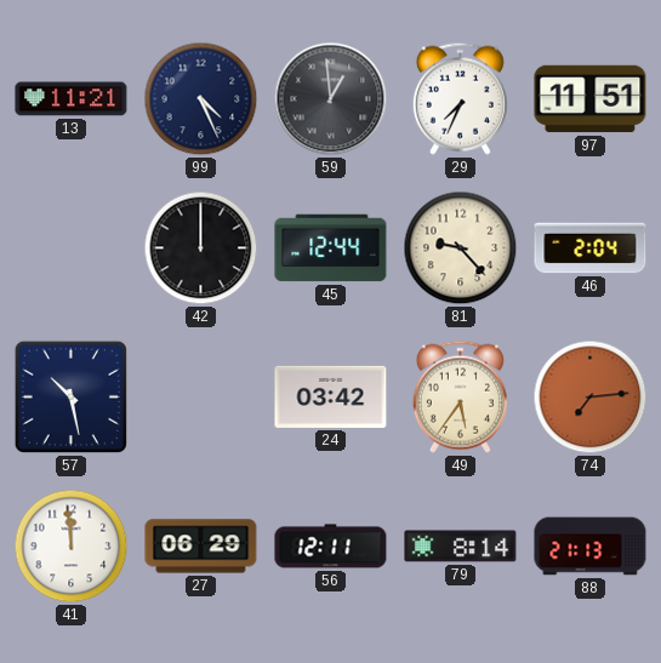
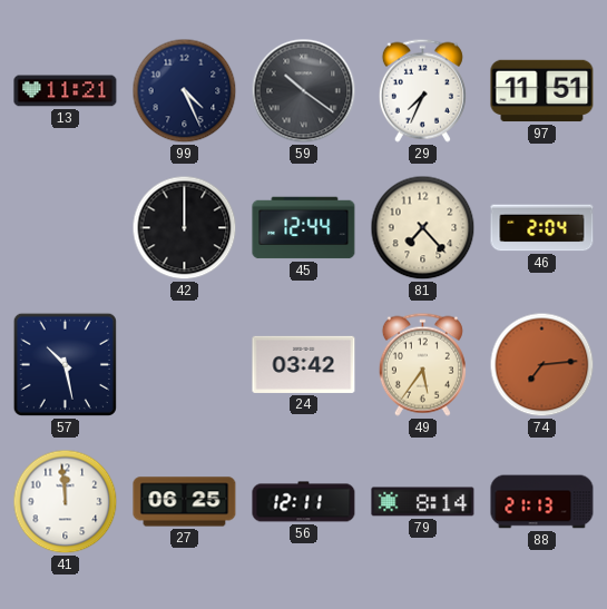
59: 12:59 -> 10:21
81: 9:23 -> 7:23
27: 06:29 -> 06:25
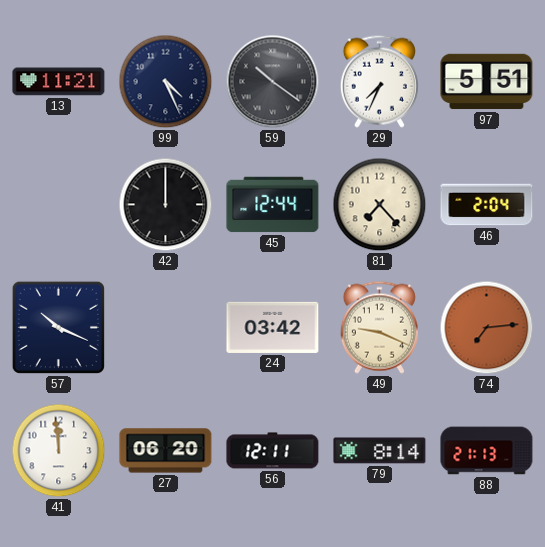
97: 11:51 -> 5:51
57: 10:28 -> 10:19
49: 5:36 -> 9:19
27: 06:25 -> 06:20
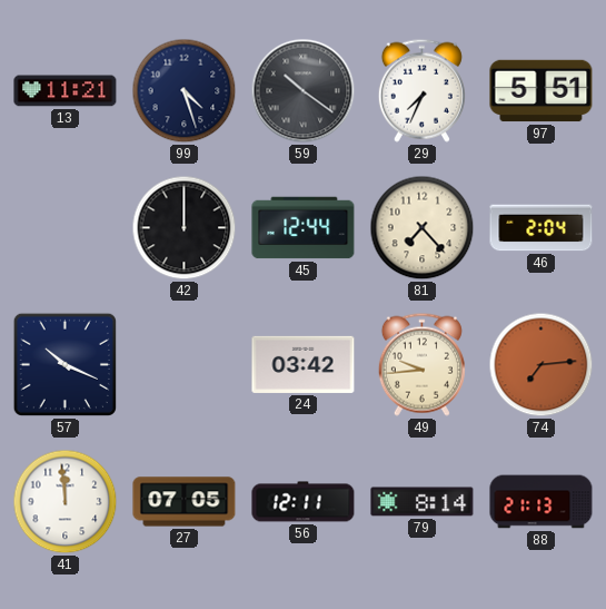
99: 4:26 -> 4:27
49: 9:19 -> 9:44
27: 06:20 -> 07:05
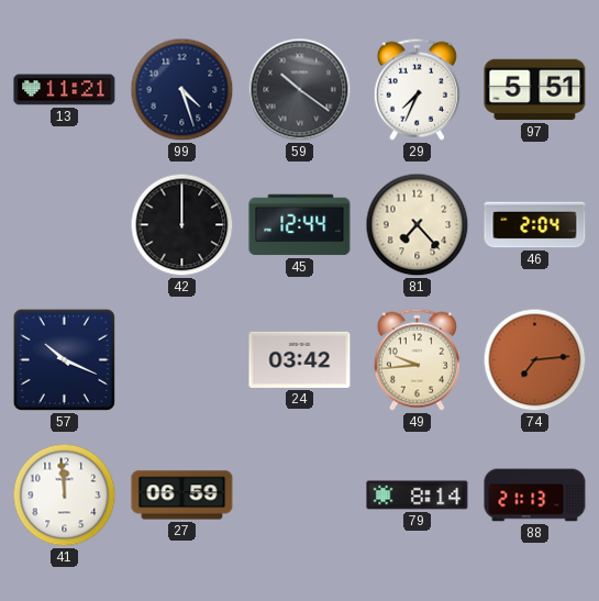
27: 07:05 -> 06:59
56: 12:11 -> none
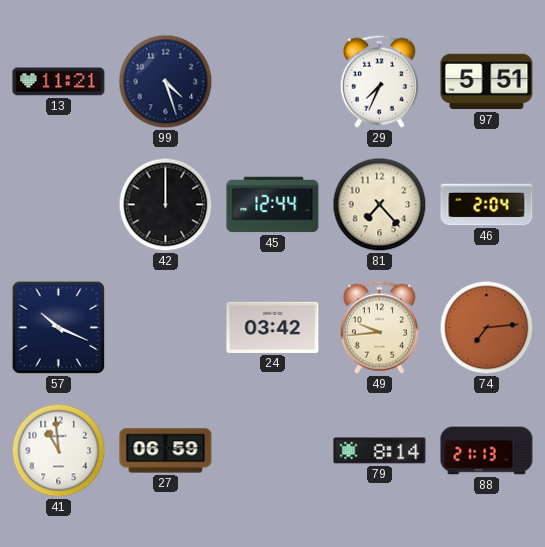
59: 10:21 -> none
41: 11:59 -> 10:59
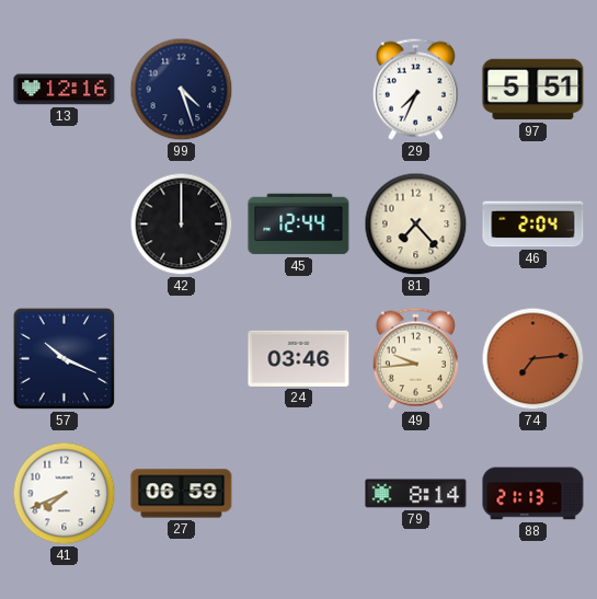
13: 11:21 -> 12:16
24: 03:42 -> 03:46
41: 10:59 -> 7:41
